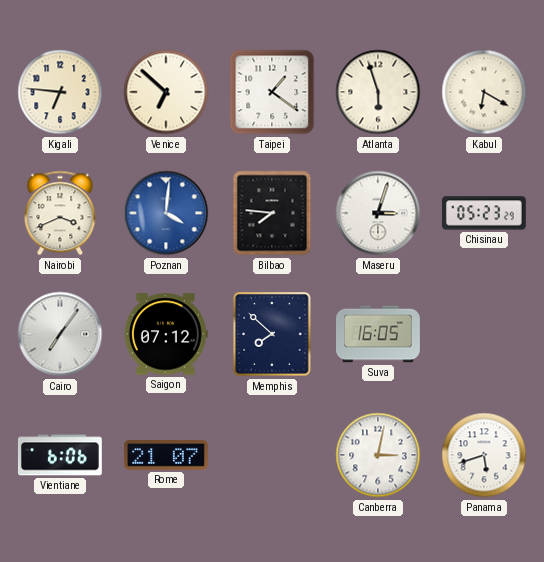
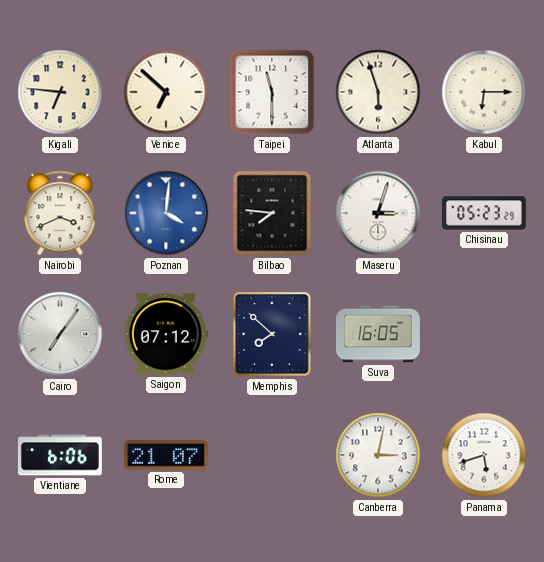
Taipei: 1:21 -> 11:30
Kabul: 6:20 -> 6:15
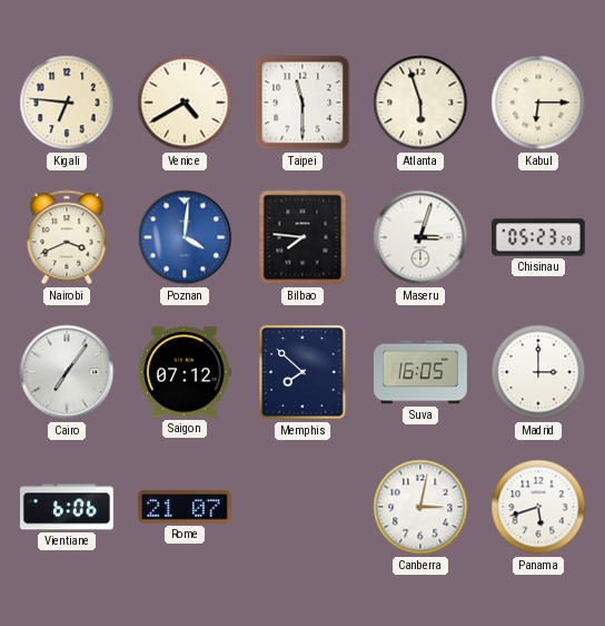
Venice: 6:52 -> 4:40
Madrid: none -> 3:00
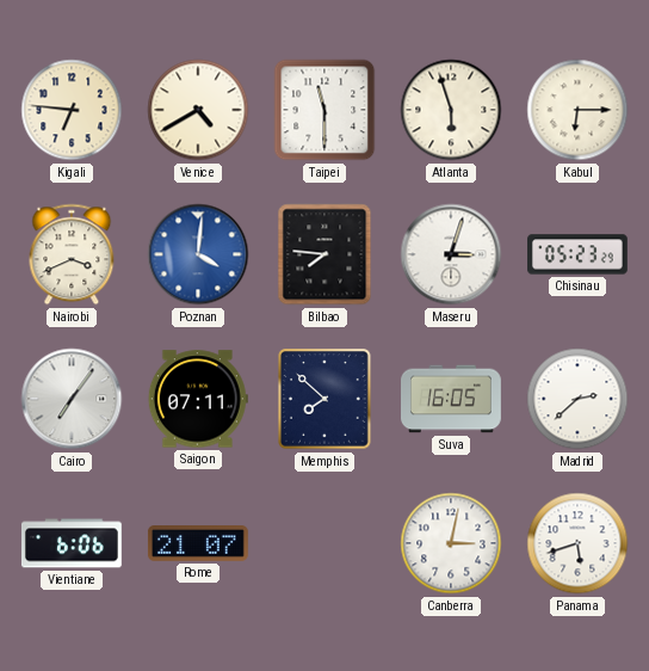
Saigon: 07:12 -> 07:11
Madrid: 3:00 -> 2:38
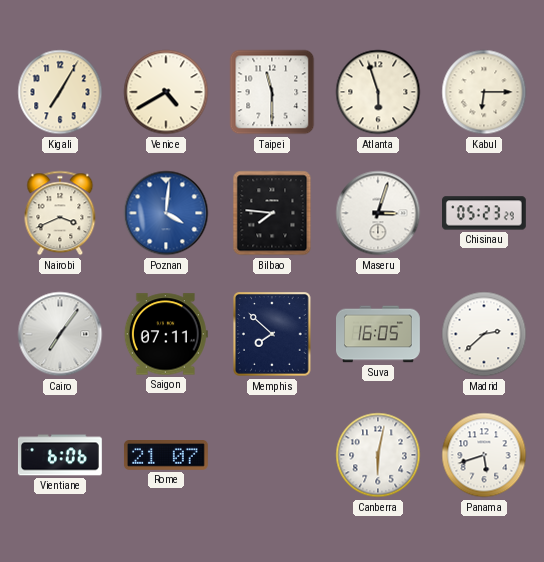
Kigali: 6:46 -> 7:05
Canberra: 3:02 -> 6:02
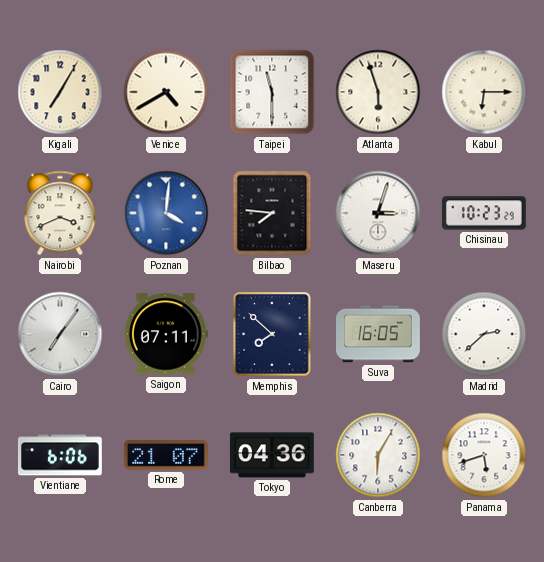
Chisinau: 05:23 -> 10:23
Tokyo: none -> 04:36
Canberra: 6:02 -> 6:05
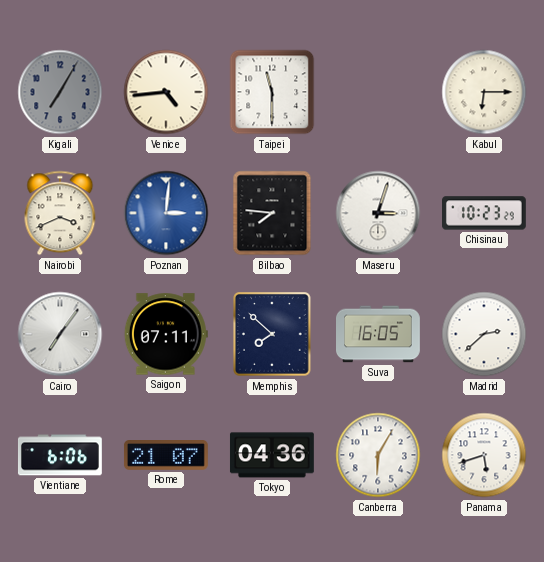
Kigali dial: cream -> grey
Venice: 4:40 -> 4:44
Atlanta: 5:57 -> none
Poznan: 4:01 -> 3:01
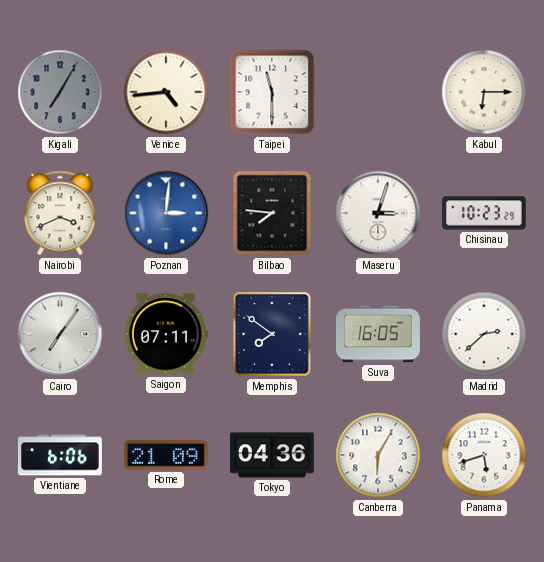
Memphis: 7:52 -> 7:51
Rome: 21:07 -> 21:09
